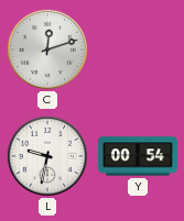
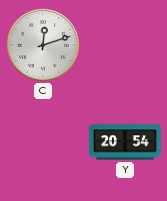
L: 9:32 -> none
Y: 00:54 -> 20:54
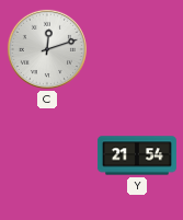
Y: 20:54 -> 21:54
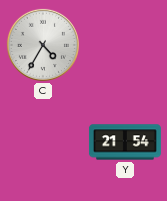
C: 12:12 -> 4:35
